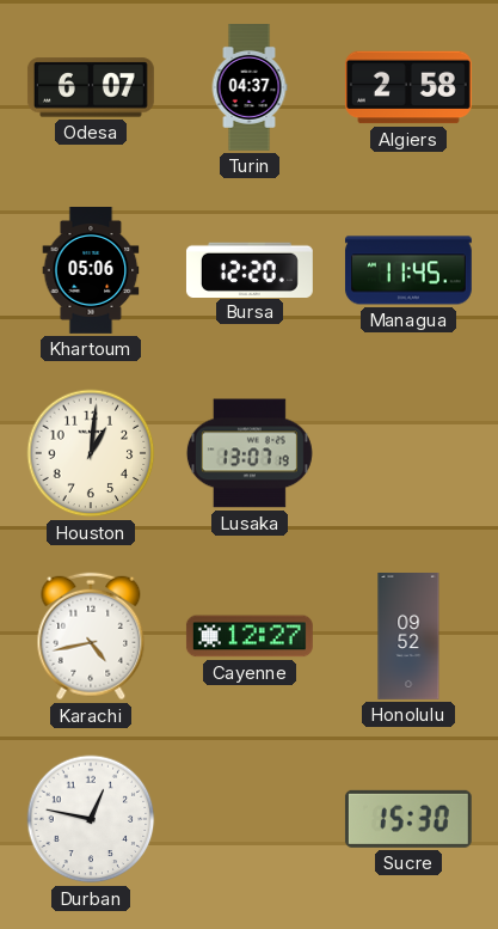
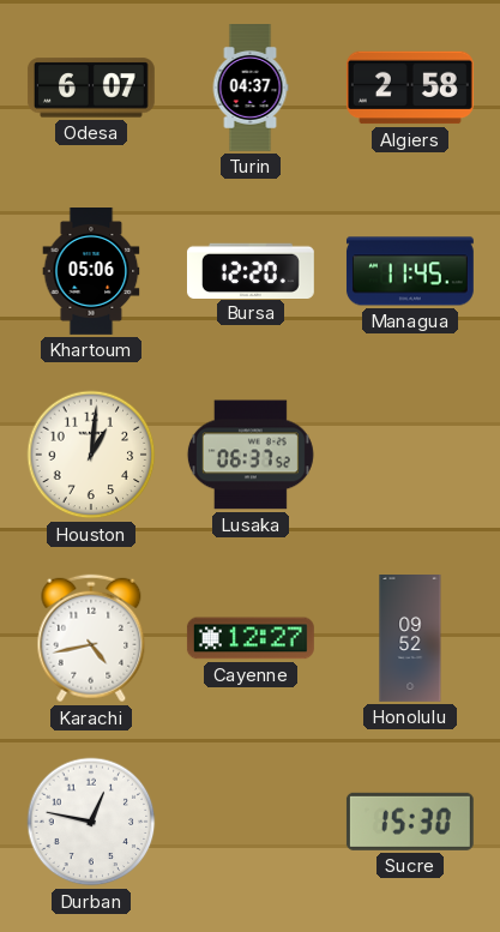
Lusaka: 13:07 -> 06:37
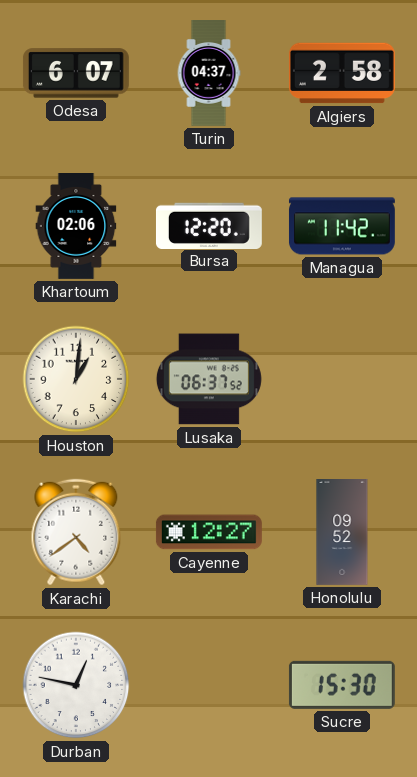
Khartoum: 05:06 -> 02:06
Managua: 11:45 -> 11:42
Karachi: 4:43 -> 4:39
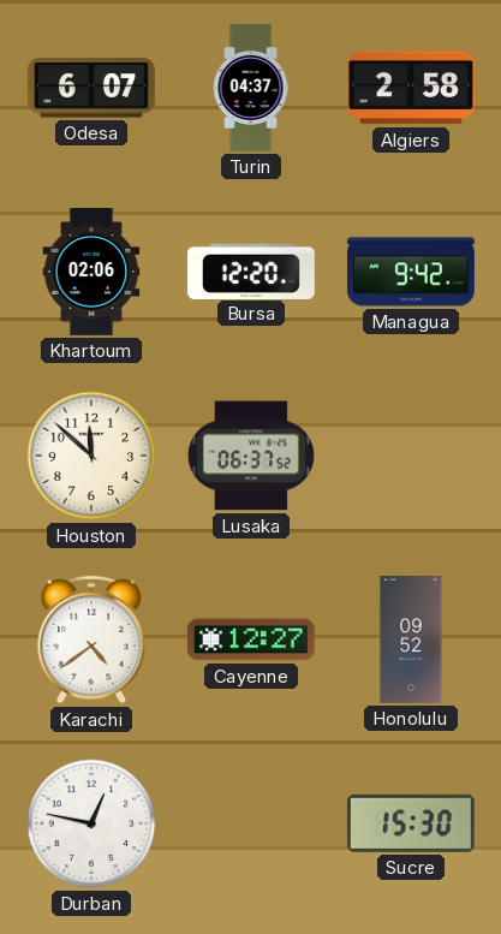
Managua: 11:42 -> 9:42
Houston: 1:01 -> 11:52
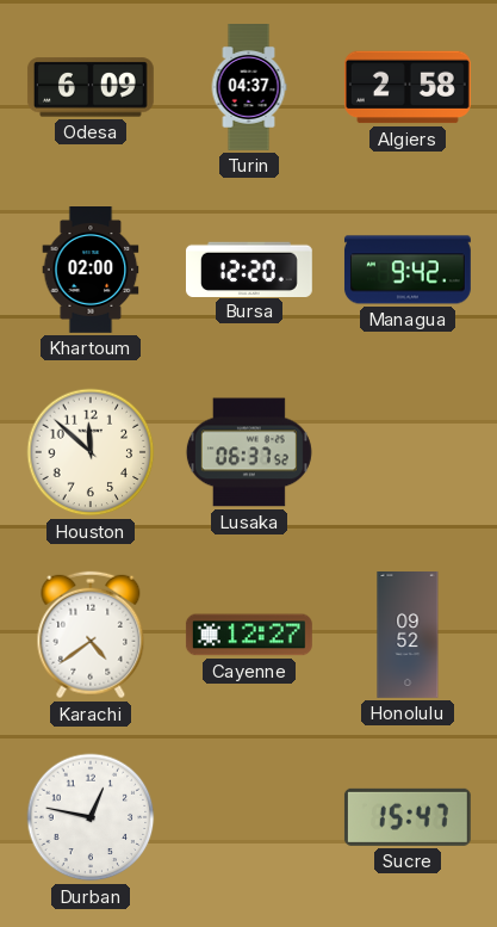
Odesa: 6:07 -> 6:09
Khartoum: 02:06 -> 02:00
Sucre: 15:30 -> 15:47
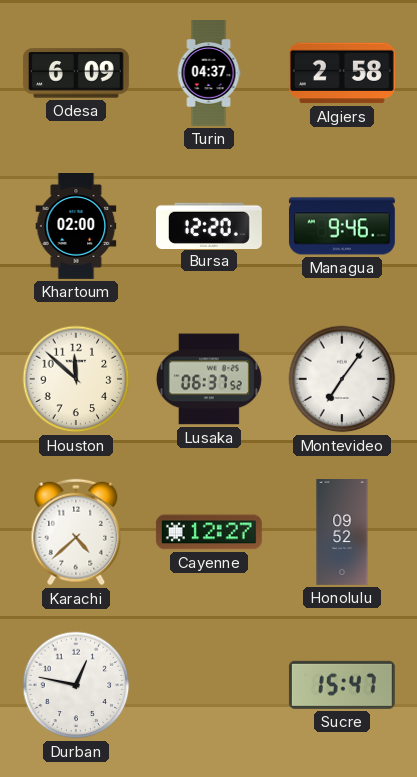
Managua: 9:42 -> 9:46
Montevideo: none -> 7:06
Karachi: 4:39 -> 4:38
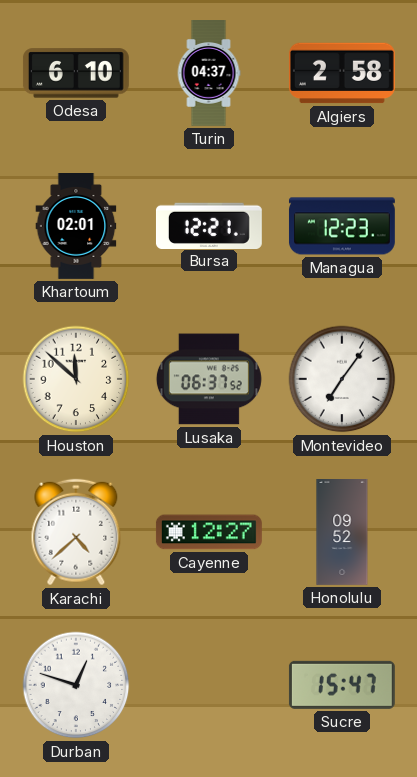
Odesa: 6:09 -> 6:10
Khartoum: 02:00 -> 02:01
Bursa: 12:20 -> 12:21
Managua: 9:46 -> 12:23
Durban: 12:47 -> 12:48
